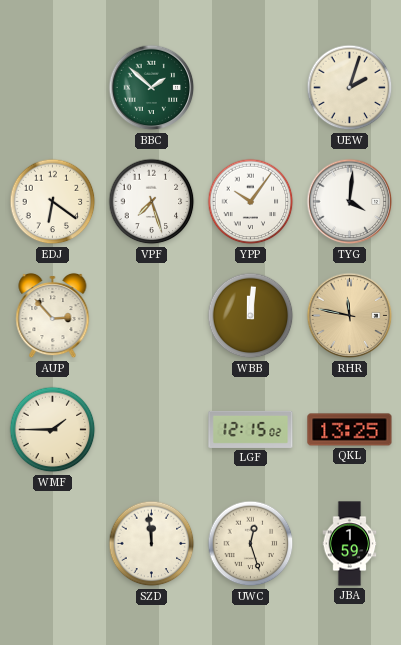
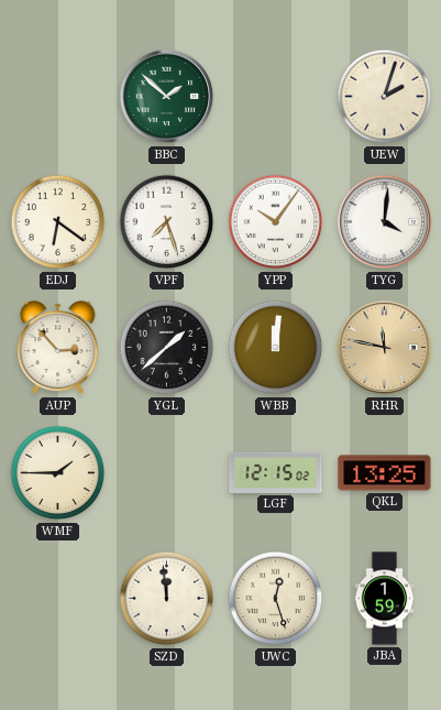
YGL: none -> 1:38
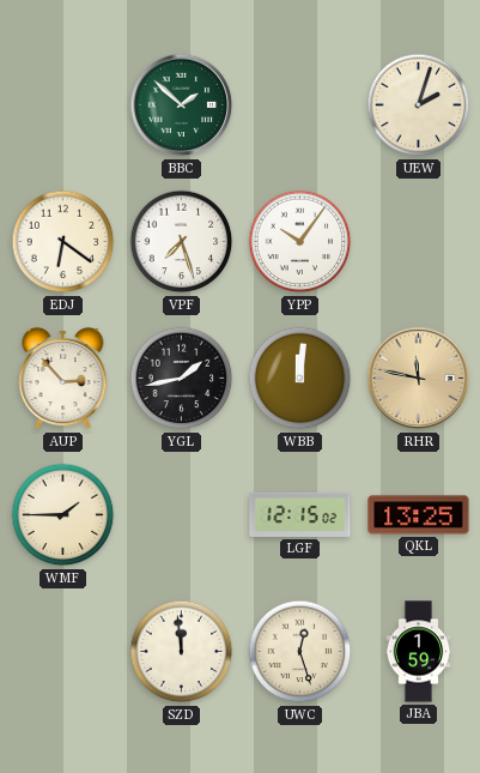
TYG: 4:01 -> none
YGL: 1:38 -> 1:43
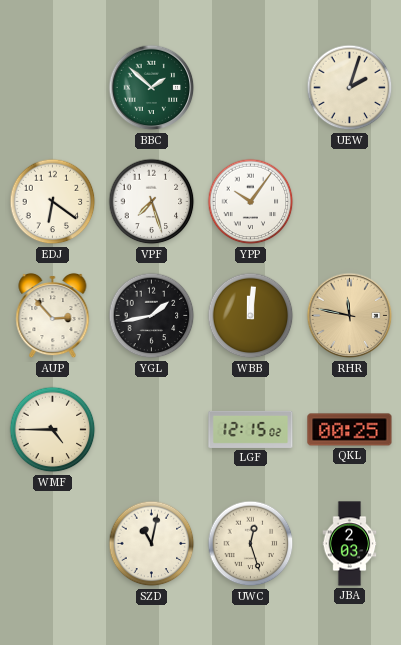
WMF: 1:45 -> 4:45
QKL: 13:25 -> 00:25
SZD: 11:59 -> 11:02
JBA: 1:59 -> 2:03
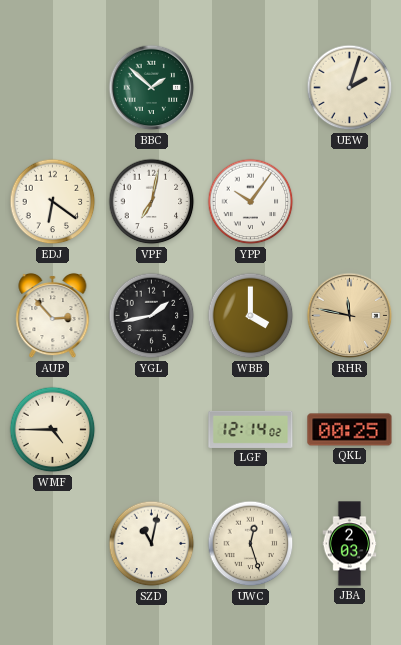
VPF: 7:27 -> 7:02
WBB: 12:01 -> 4:00
LGF: 12:15 -> 12:14
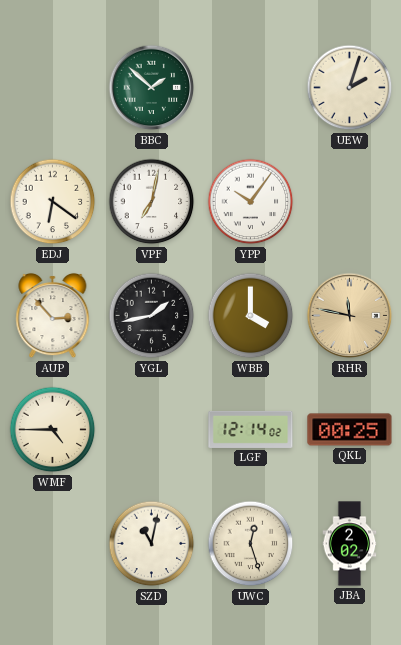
JBA: 2:03 -> 2:02
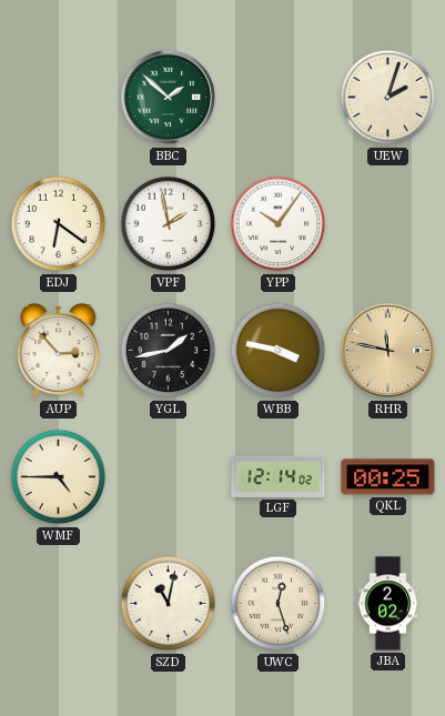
VPF: 7:02 -> 1:58
WBB: 4:00 -> 3:47
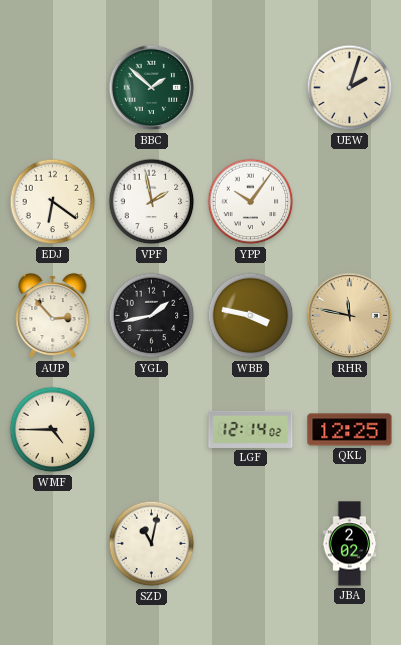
QKL: 00:25 -> 12:25
UWC: 12:27 -> none
